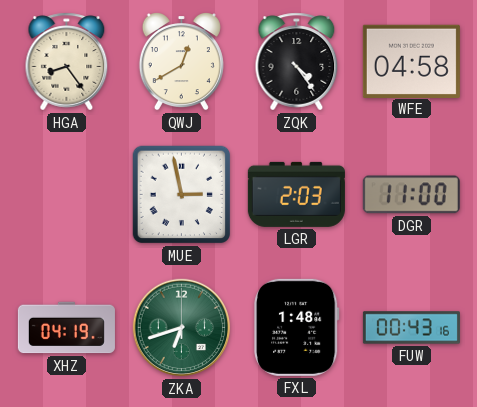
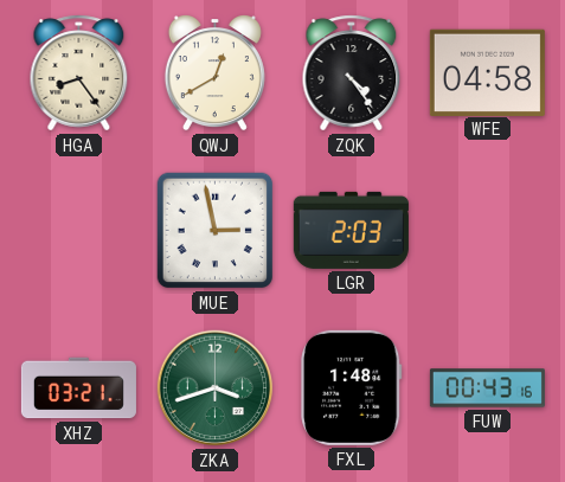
DGR: 11:00 -> none
XHZ: 04:19 -> 03:21
ZKA: 6:42 -> 3:42
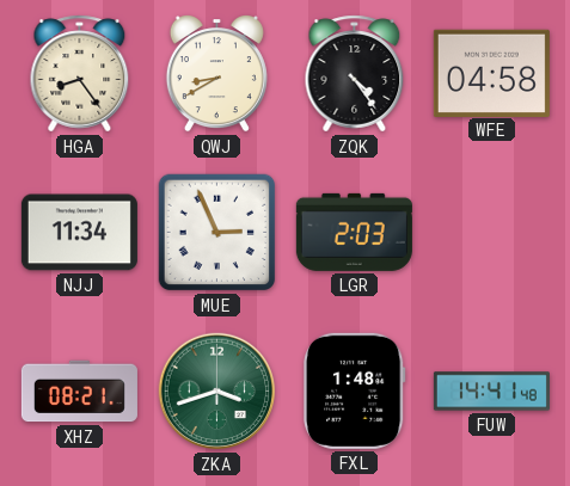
QWJ: 12:40 -> 8:40
NJJ: none -> 11:34
MUE: 2:58 -> 2:56
XHZ: 03:21 -> 08:21
FUW: 00:43 -> 14:41
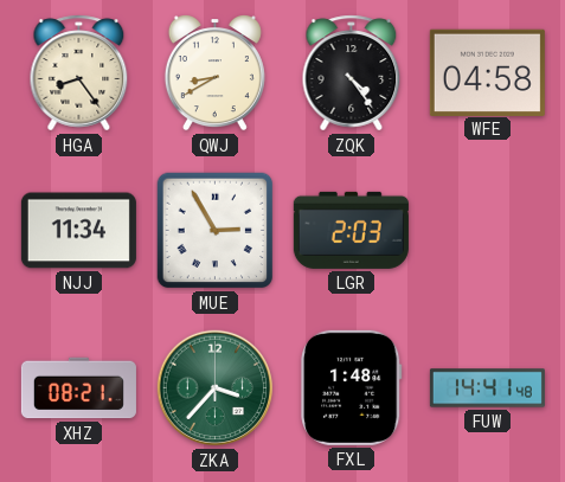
MUE: 2:56 -> 2:55
ZKA: 3:42 -> 3:37
